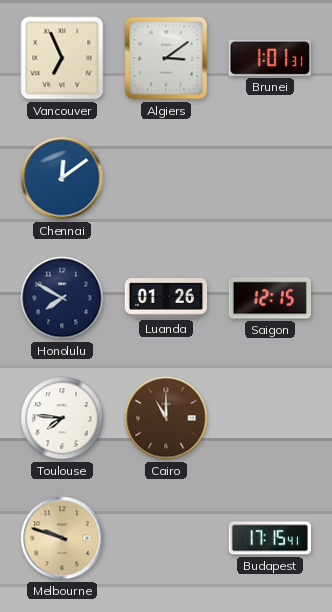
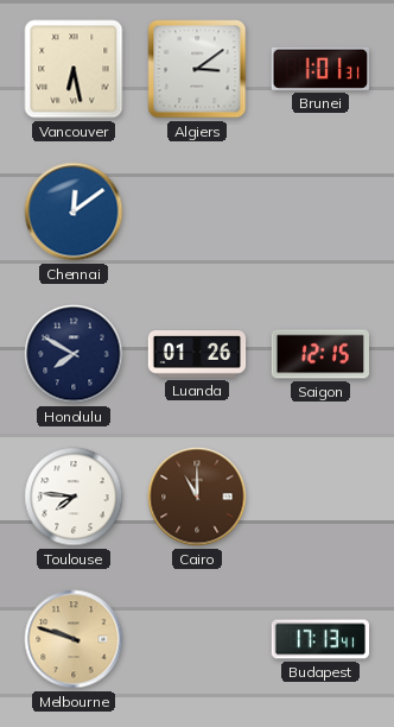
Vancouver: 6:56 -> 6:28
Budapest: 17:15 -> 17:13
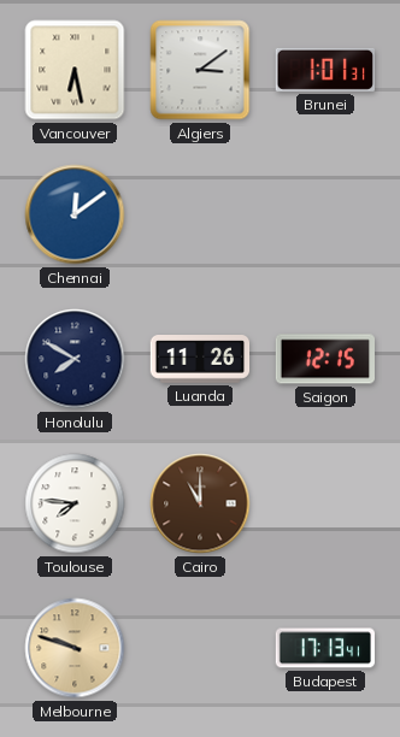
Luanda: 01:26 -> 11:26
